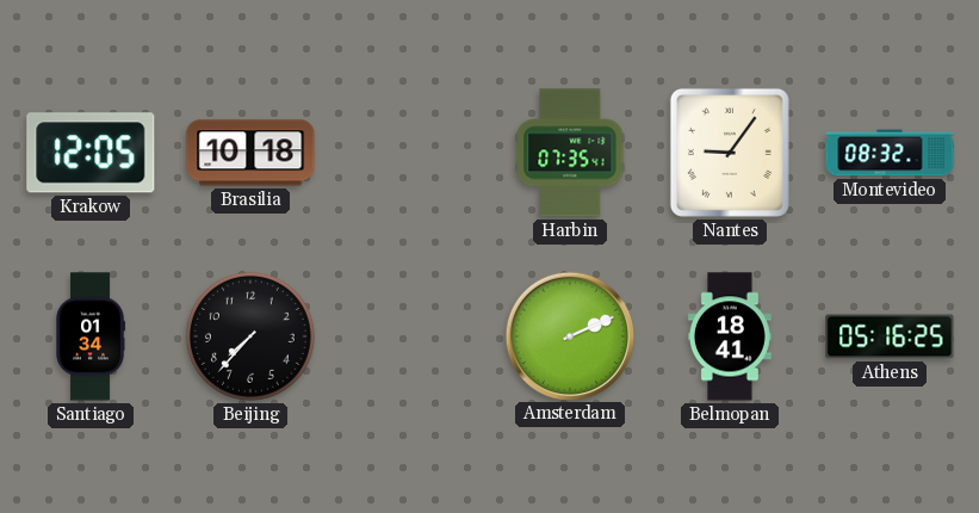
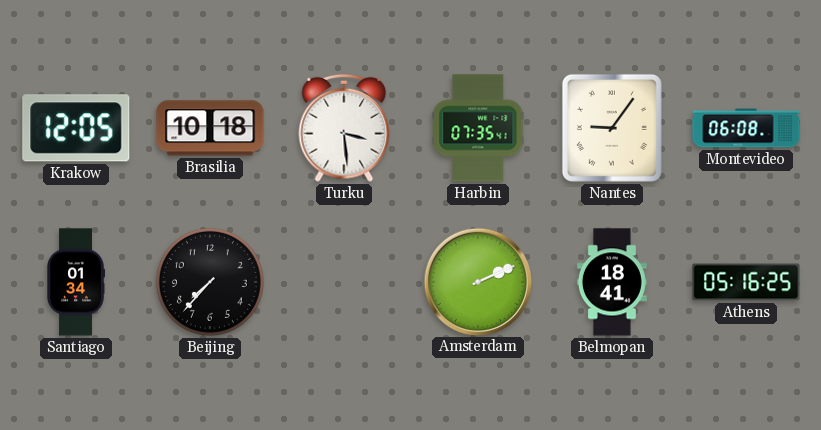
Turku: none -> 3:29
Montevideo: 08:32 -> 06:08
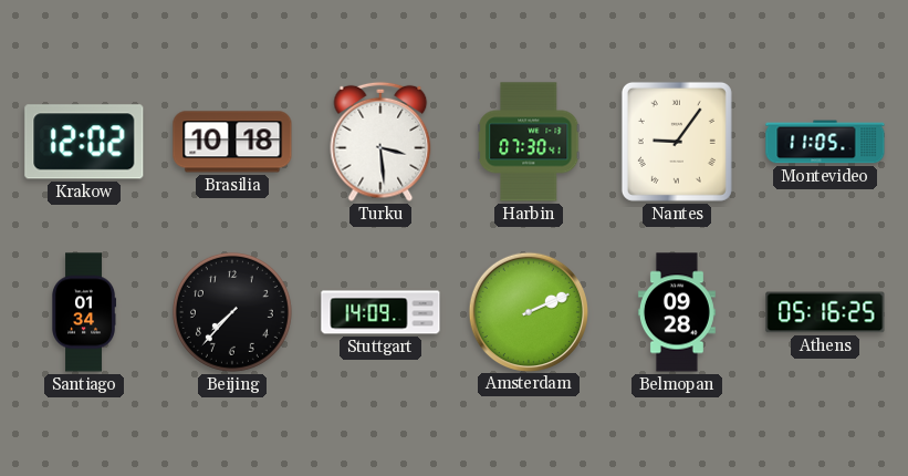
Krakow: 12:05 -> 12:02
Harbin: 07:35 -> 07:30
Montevideo: 06:08 -> 11:05
Stuttgart: none -> 14:09
Belmopan: 18:41 -> 09:28
